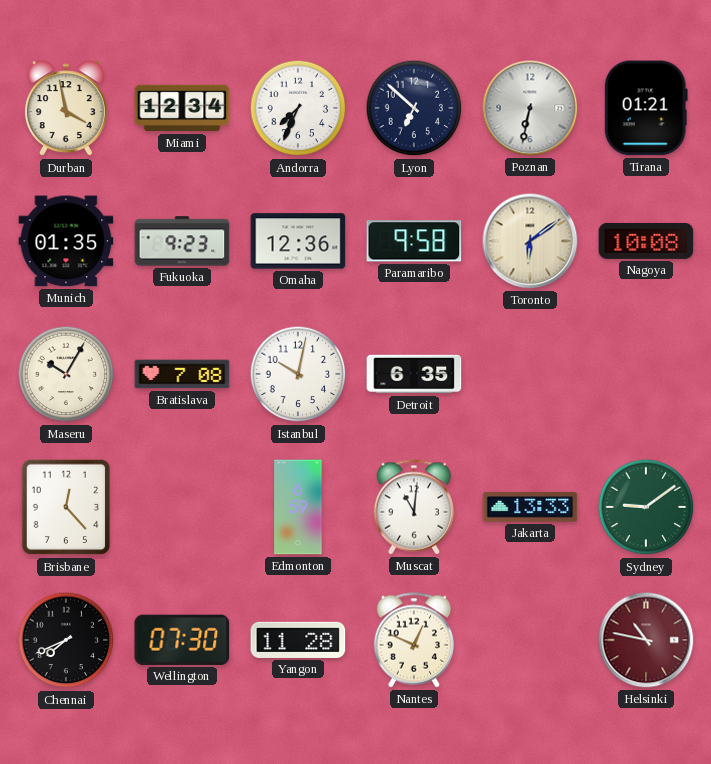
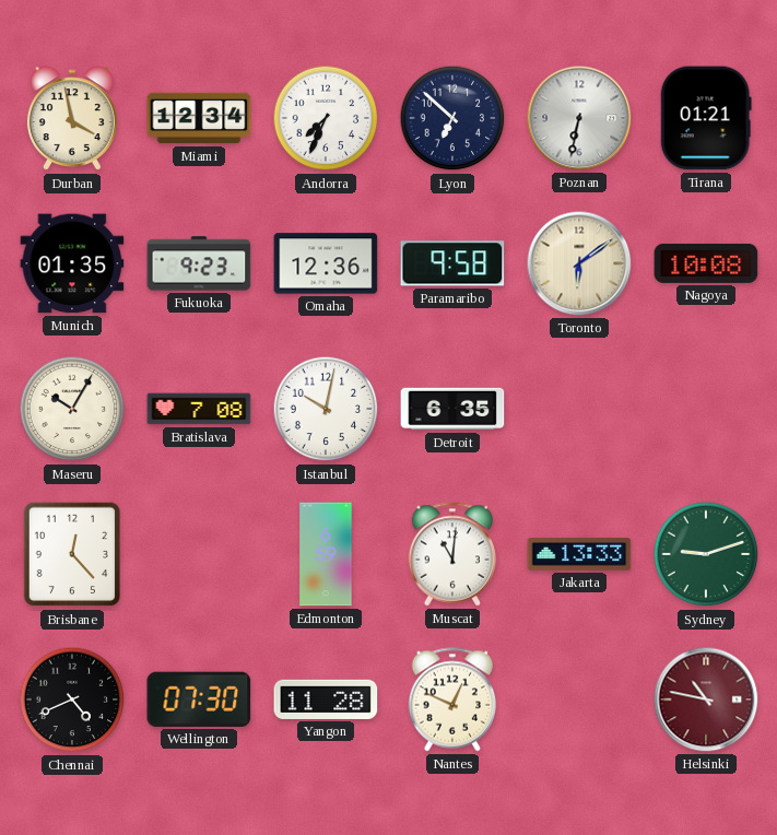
Sydney: 9:09 -> 9:12
Chennai: 7:41 -> 4:41
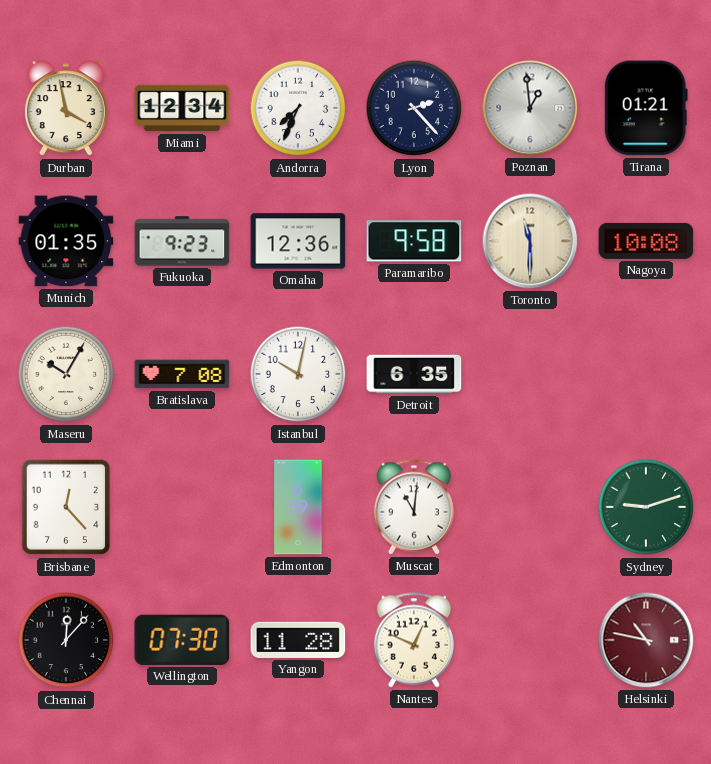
Lyon: 6:52 -> 2:23
Poznan: 6:32 -> 12:59
Toronto: 6:09 -> 11:30
Jakarta: 13:33 -> none
Chennai: 4:41 -> 12:07
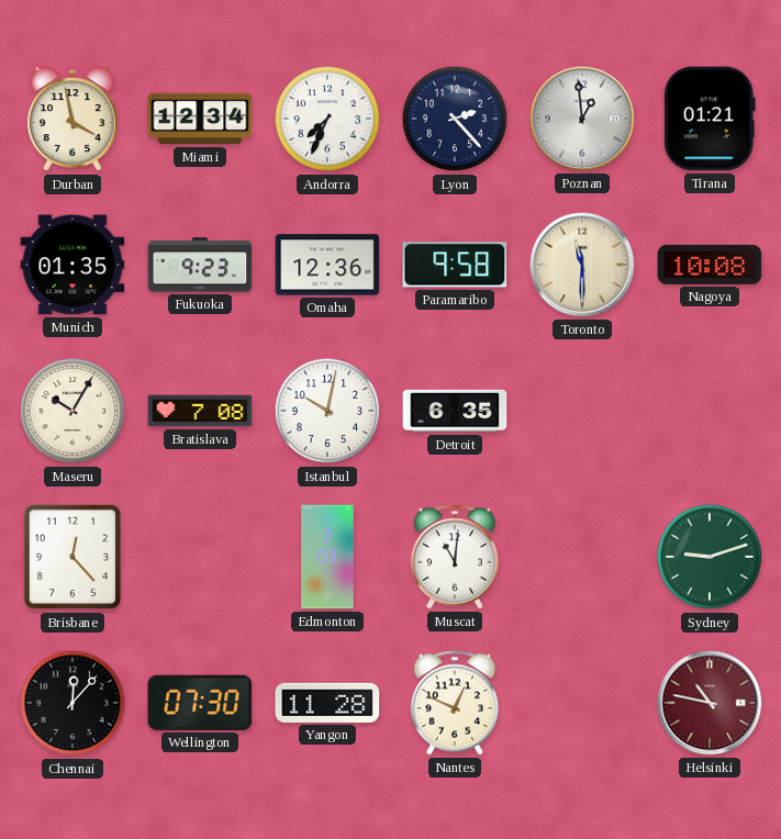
Edmonton: 6:59 -> 7:01
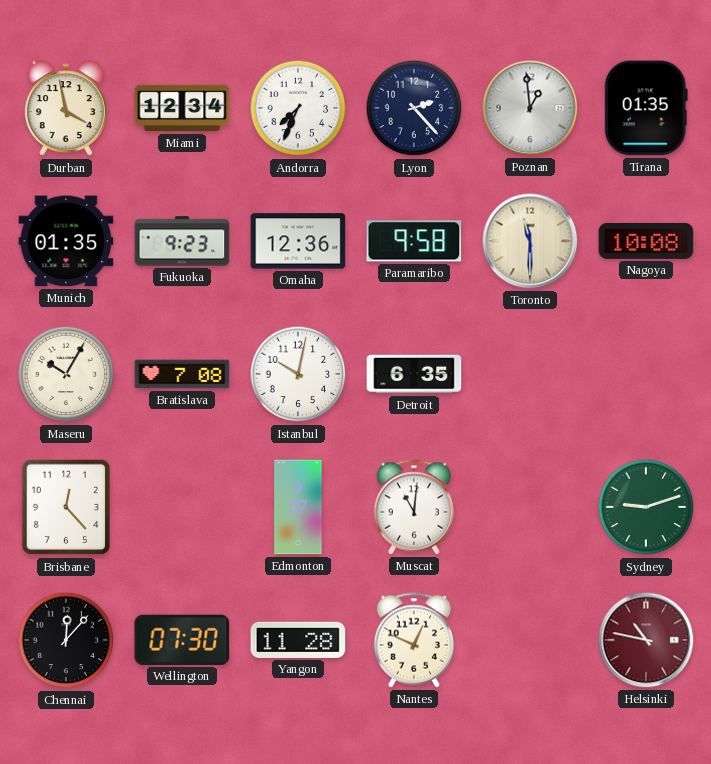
Tirana: 01:21 -> 01:35
Edmonton: 7:01 -> 9:57
